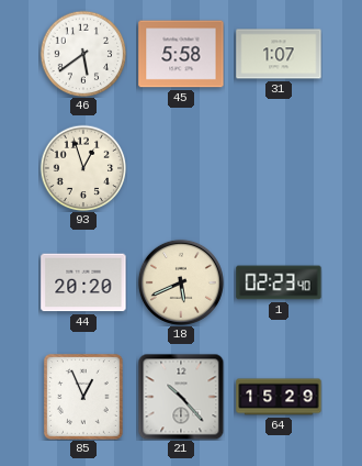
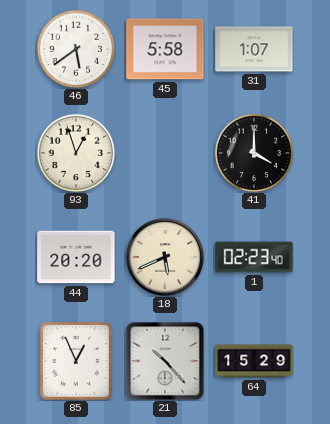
41: none -> 4:00
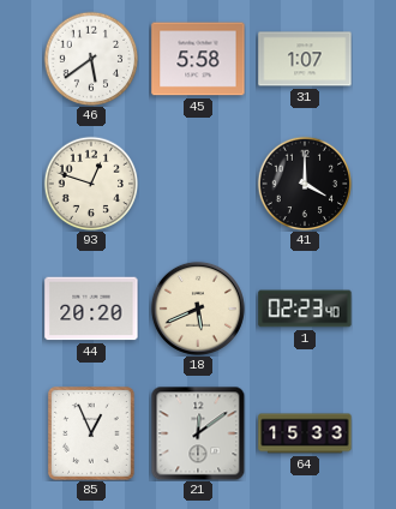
93: 12:57 -> 12:48
21: 10:23 -> 12:09
64: 15:29 -> 15:33
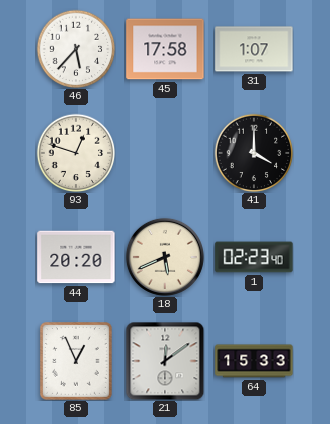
46: 5:39 -> 5:37
45: 5:58 -> 17:58
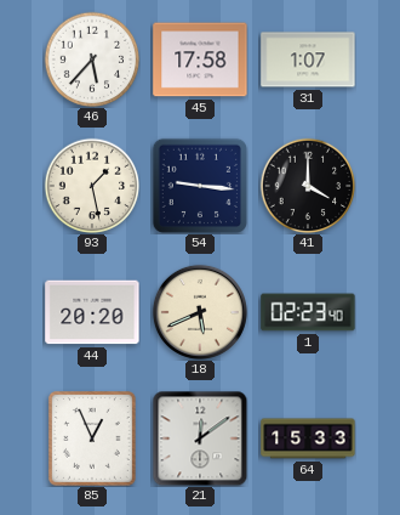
93: 12:48 -> 1:28
54: none -> 9:16
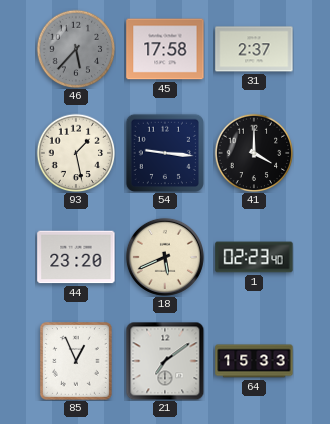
46 dial: white -> grey
31: 1:07 -> 2:37
44: 20:20 -> 23:20
21: 12:09 -> 7:09
